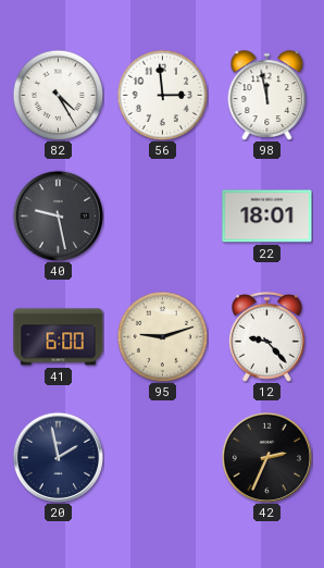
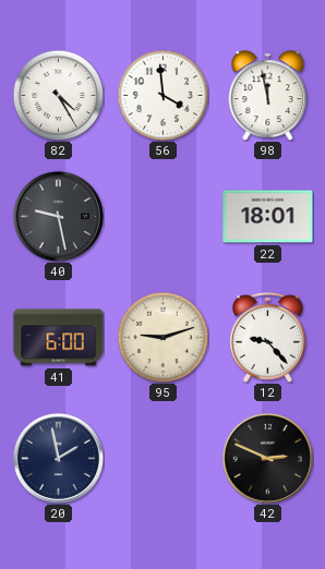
56: 2:59 -> 3:59
42: 2:34 -> 2:49
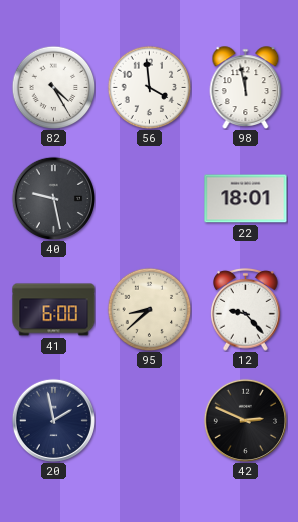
95: 9:12 -> 8:38
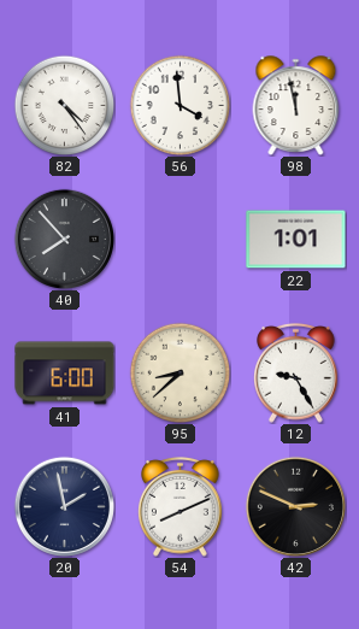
82: 4:25 -> 4:24
40: 9:28 -> 7:53
22: 18:01 -> 1:01
12: 9:23 -> 9:25
54: none -> 8:11
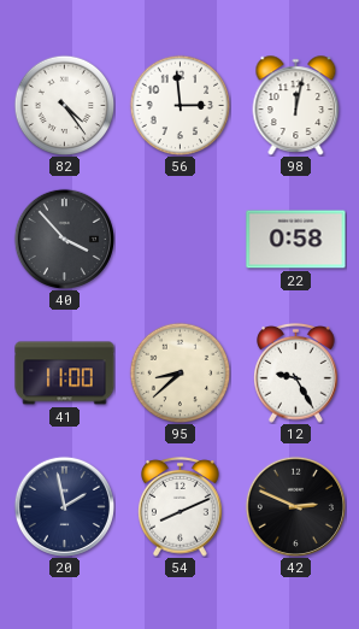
56: 3:59 -> 2:59
98: 11:58 -> 12:02
40: 7:53 -> 3:53
22: 1:01 -> 0:58
41: 6:00 -> 11:00
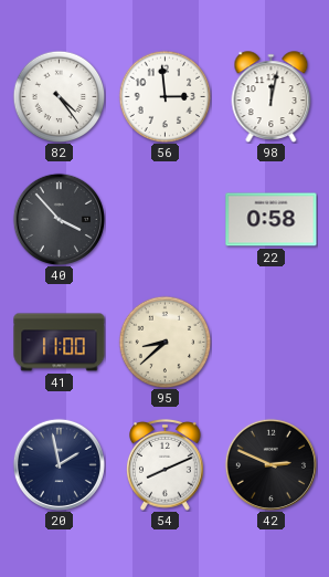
12: 9:25 -> none
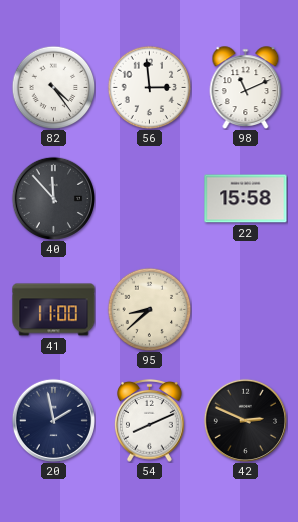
98: 12:02 -> 11:11
40: 3:53 -> 11:53
22: 0:58 -> 15:58
